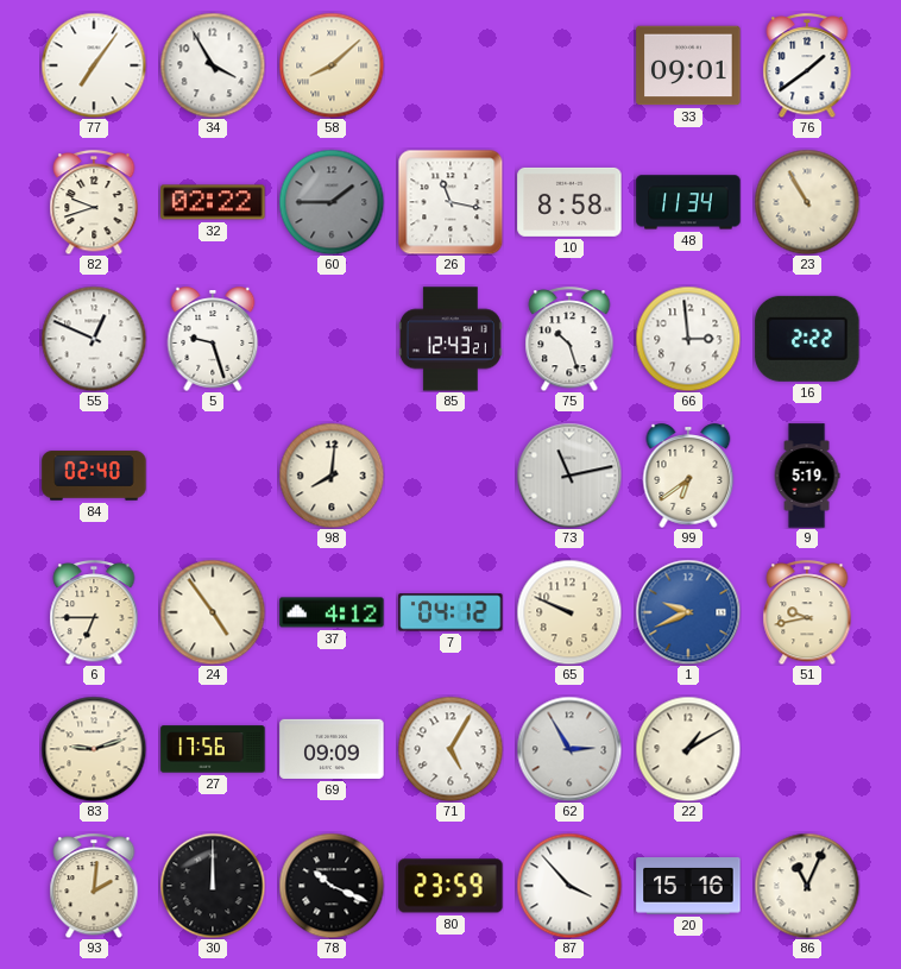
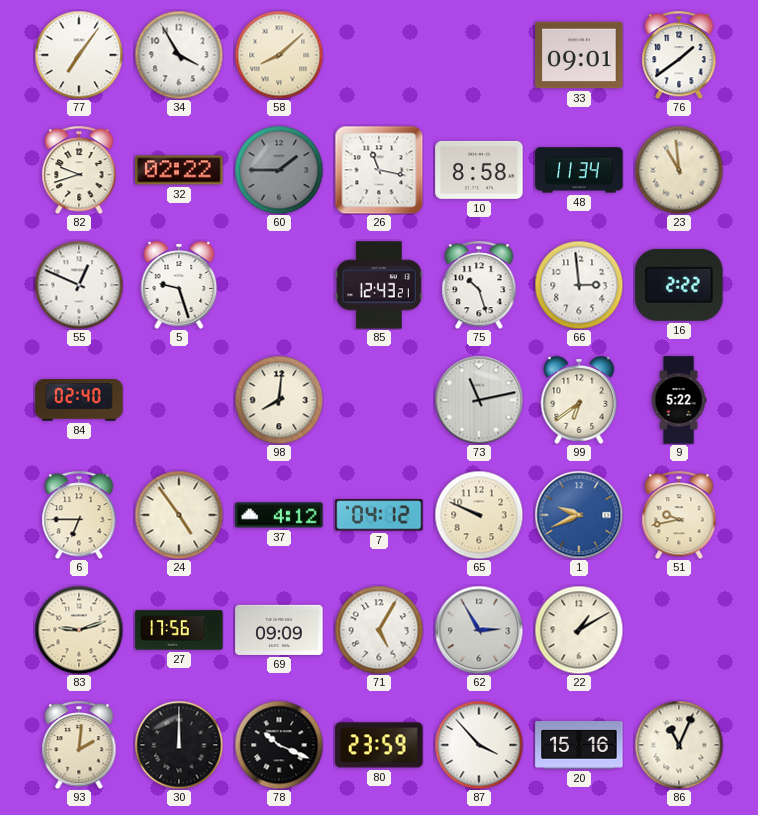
23: 10:55 -> 10:59
9: 5:19 -> 5:22
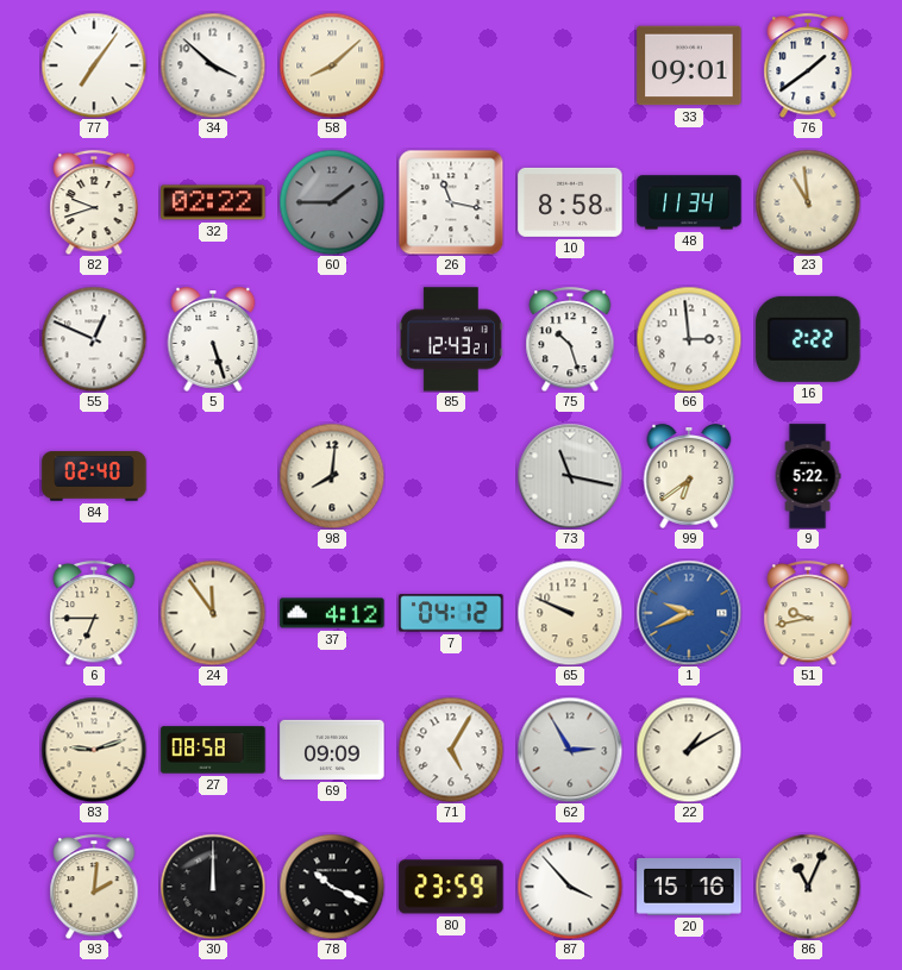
34: 3:55 -> 3:52
5: 9:27 -> 5:27
73: 11:13 -> 11:17
24: 4:54 -> 11:54
27: 17:56 -> 08:58
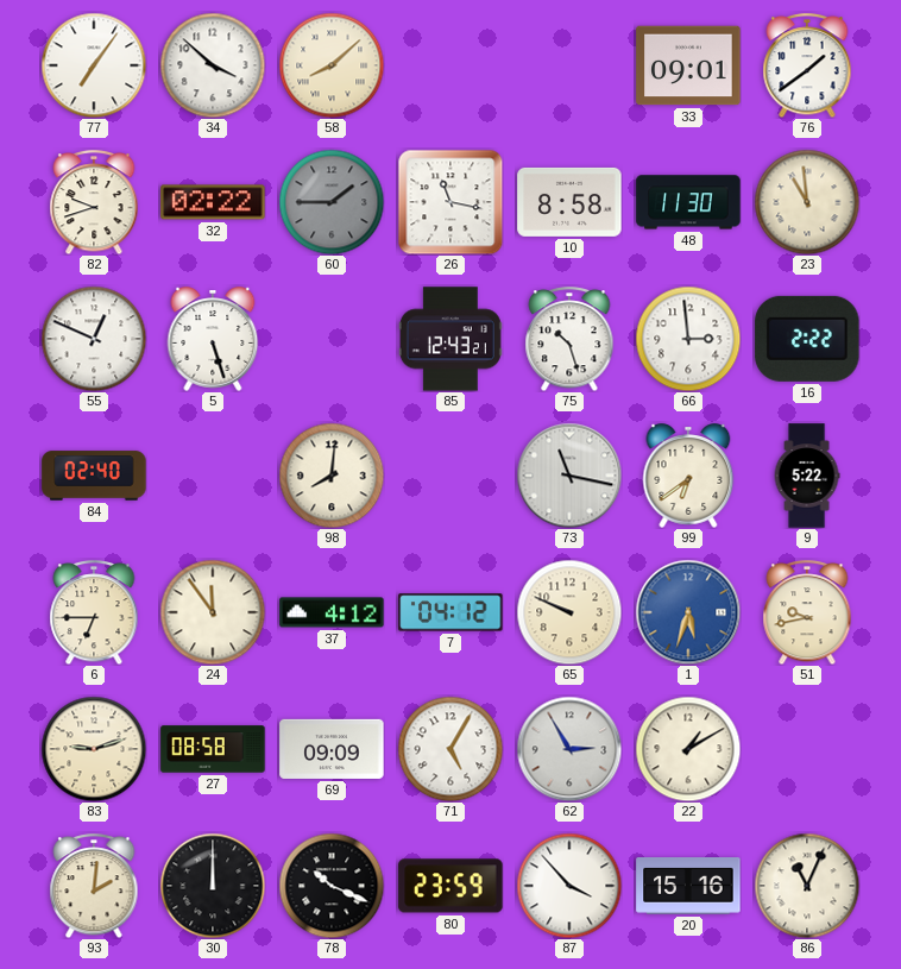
48: 11:34 -> 11:30
1: 9:41 -> 5:33
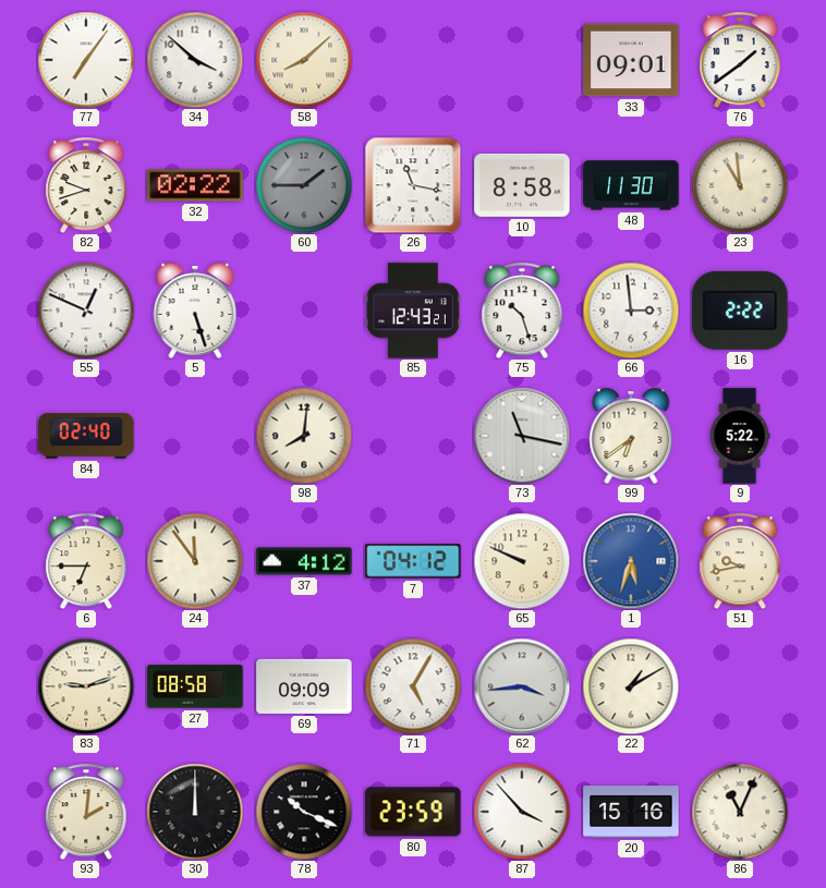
62: 2:55 -> 3:44
